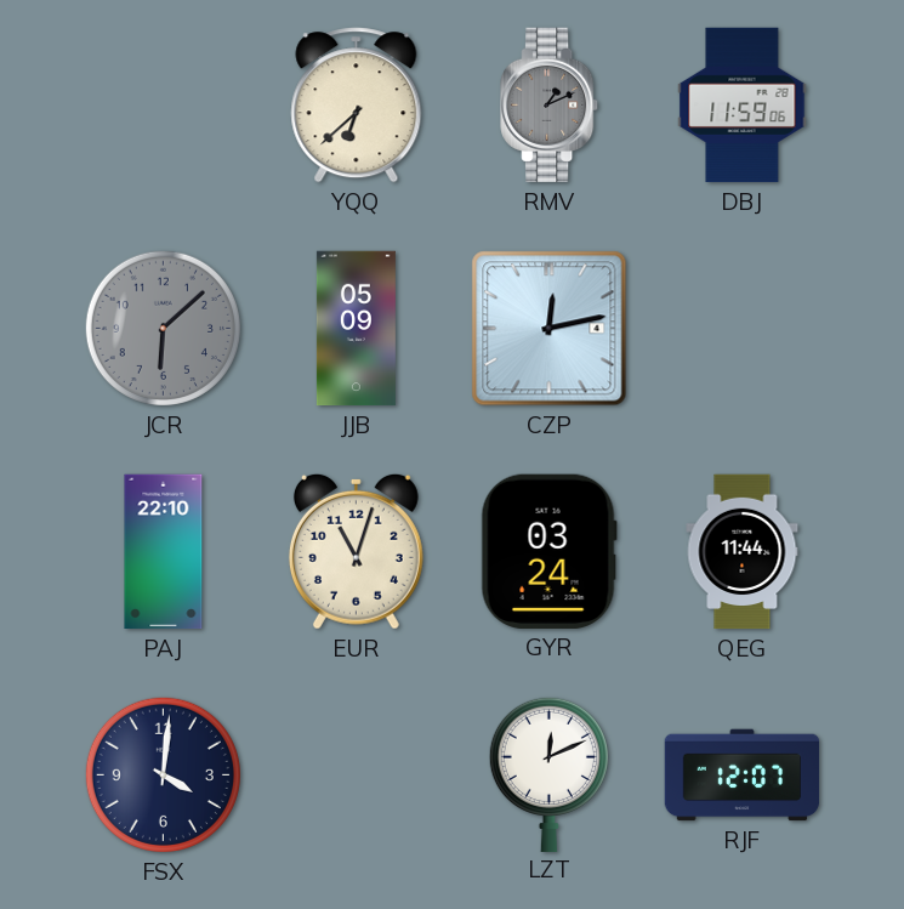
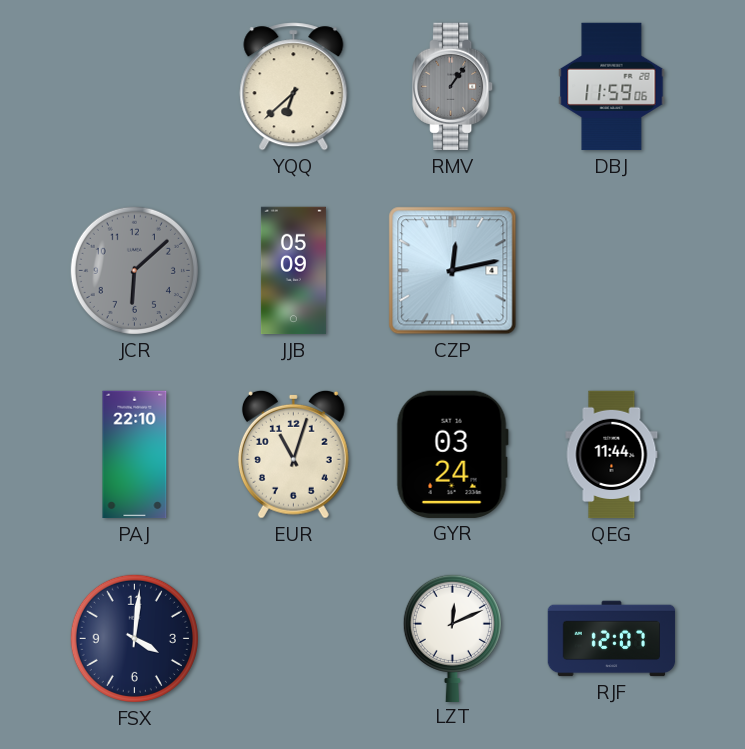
RMV: 1:11 -> 1:06
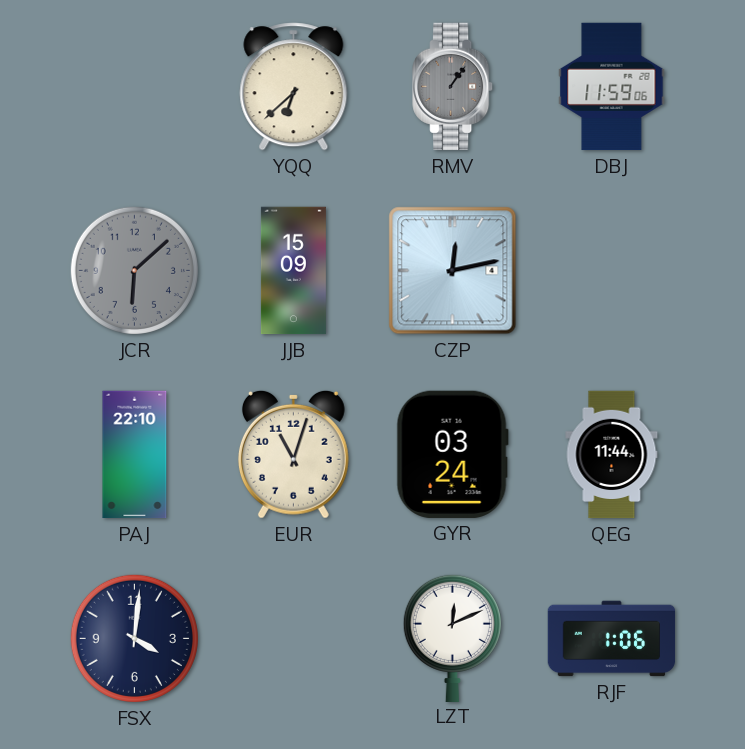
JJB: 05:09 -> 15:09
RJF: 12:07 -> 1:06
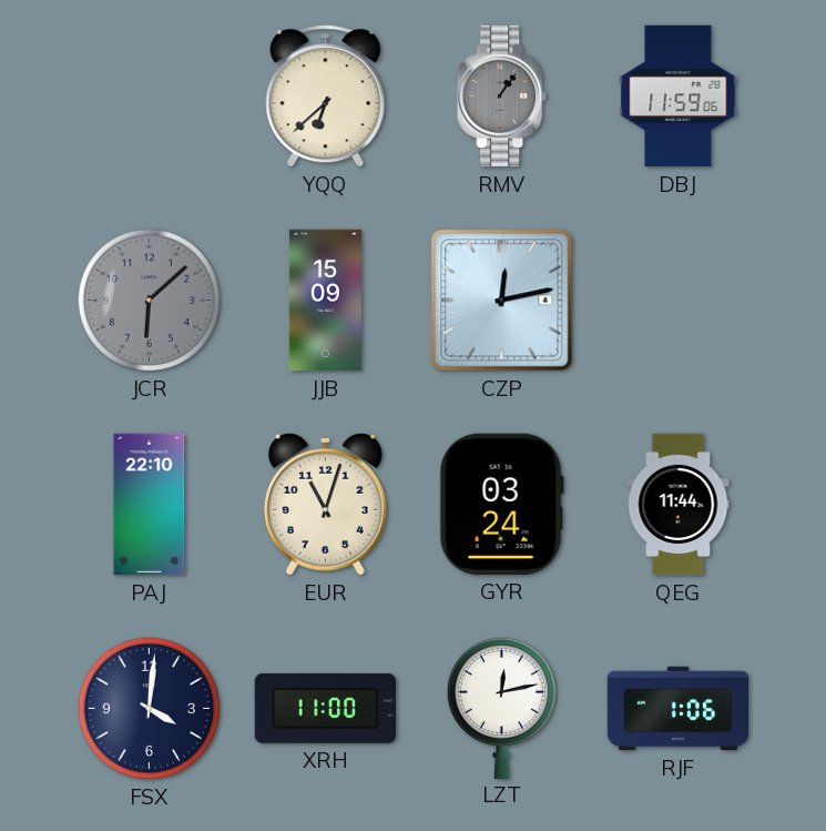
XRH: none -> 11:00
LZT: 12:11 -> 12:13
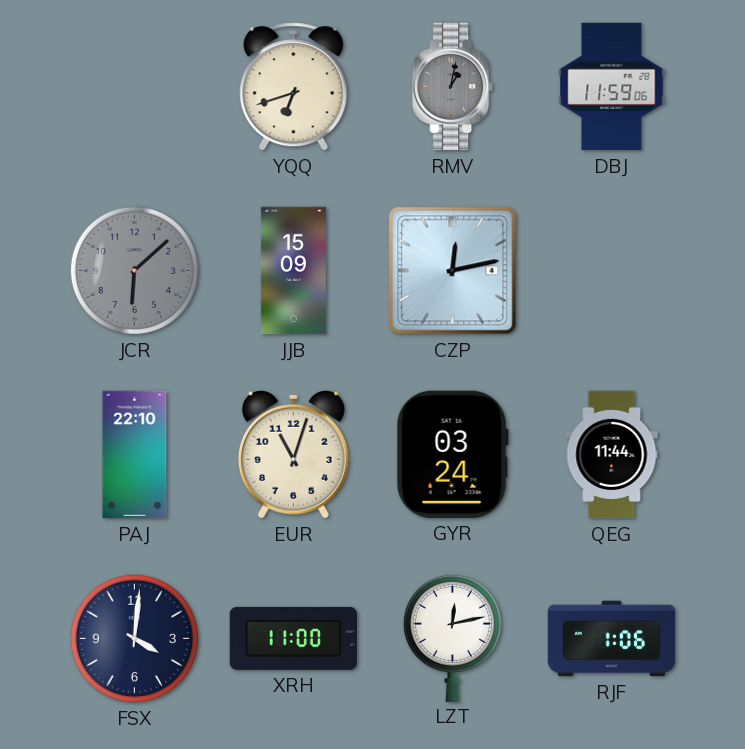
YQQ: 6:38 -> 6:42
RMV: 1:06 -> 1:02
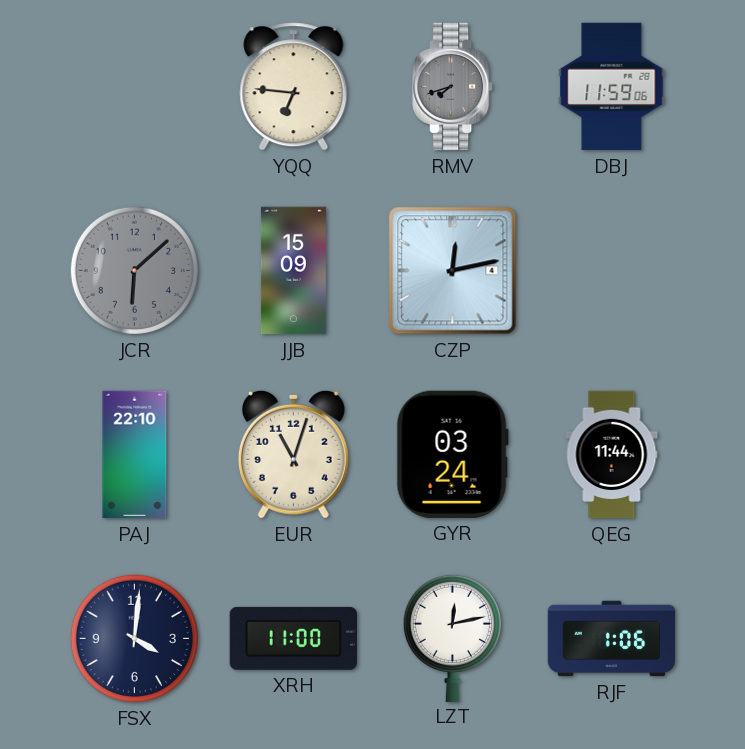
YQQ: 6:42 -> 6:46
RMV: 1:02 -> 7:42
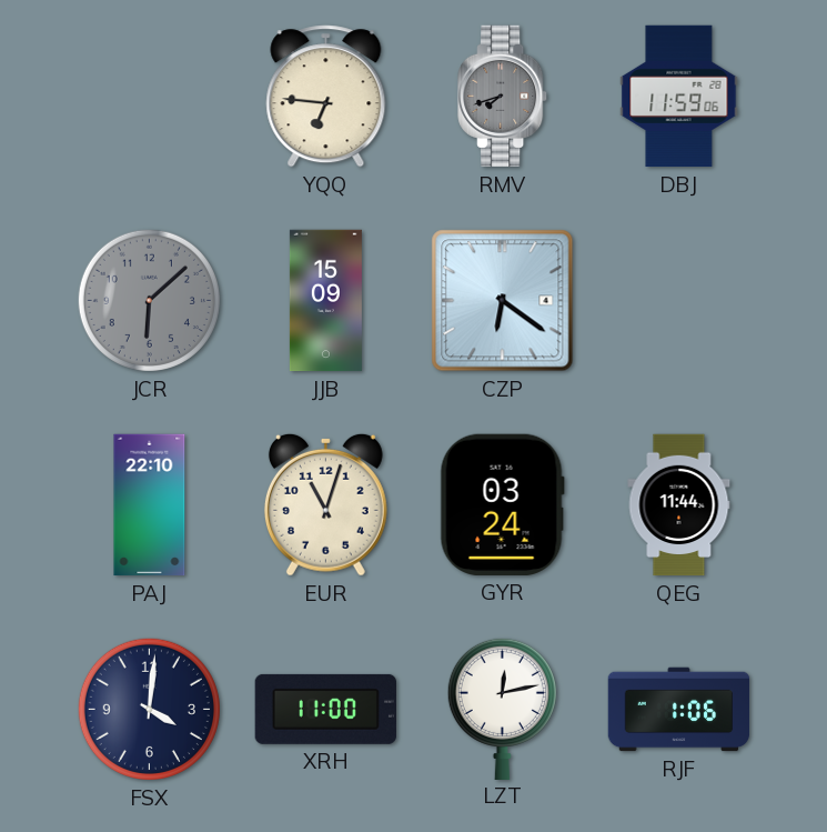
CZP: 12:13 -> 6:21
